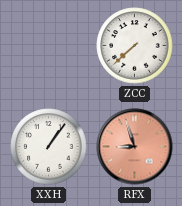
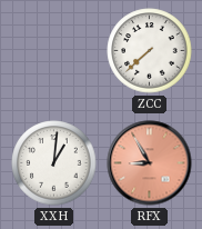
XXH: 1:06 -> 1:01
RFX: 8:57 -> 8:55
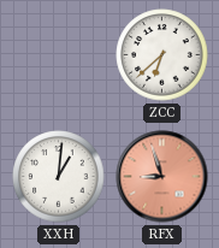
ZCC: 7:38 -> 6:38
RFX: 8:55 -> 8:57
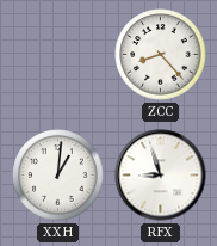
ZCC: 6:38 -> 8:23
RFX dial: salmon -> white
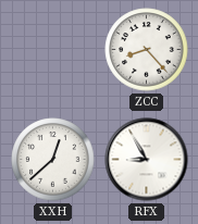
XXH: 1:01 -> 12:38
RFX: 8:57 -> 8:55
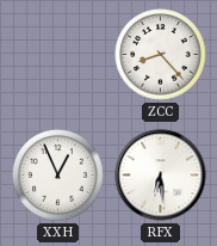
XXH: 12:38 -> 12:56
RFX: 8:55 -> 6:29
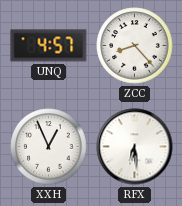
UNQ: none -> 4:57
